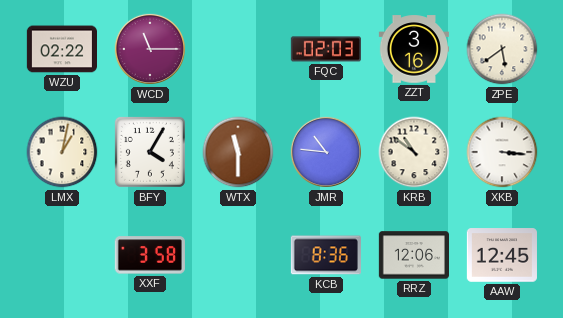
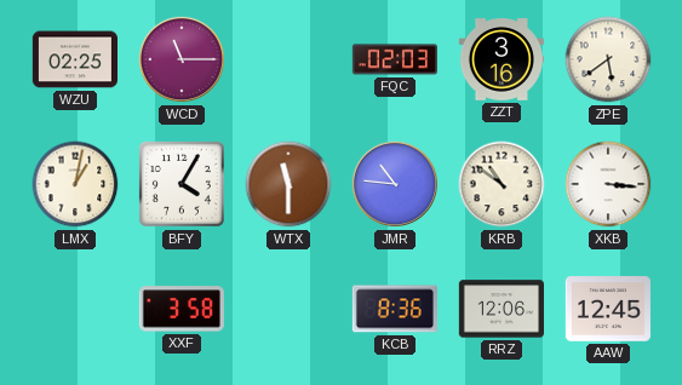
WZU: 02:22 -> 02:25
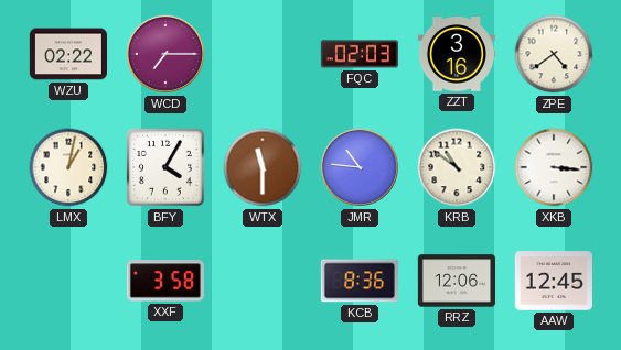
WZU: 02:25 -> 02:22
WCD: 11:15 -> 7:15
ZPE: 5:39 -> 4:39
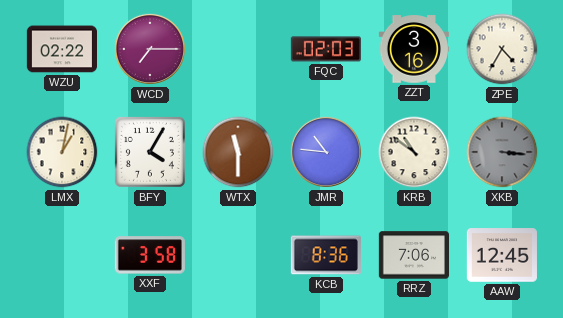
ZPE: 4:39 -> 4:35
XKB dial: white -> grey
RRZ: 12:06 -> 7:06
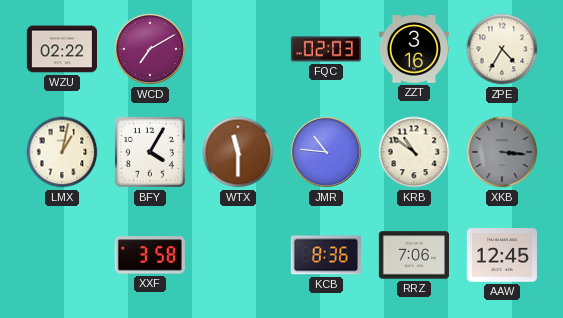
WCD: 7:15 -> 7:10
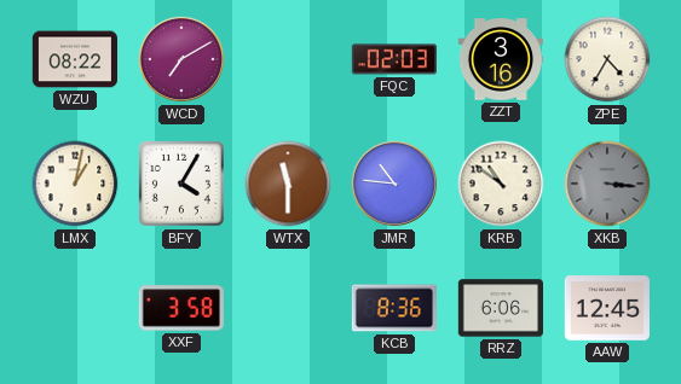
WZU: 02:22 -> 08:22
RRZ: 7:06 -> 6:06
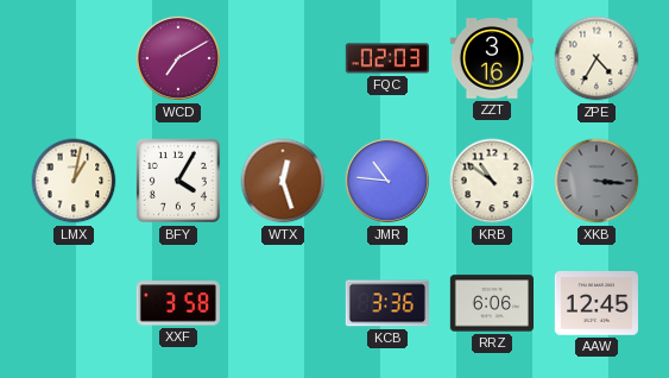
WZU: 08:22 -> none
WTX: 11:30 -> 12:27
KCB: 8:36 -> 3:36
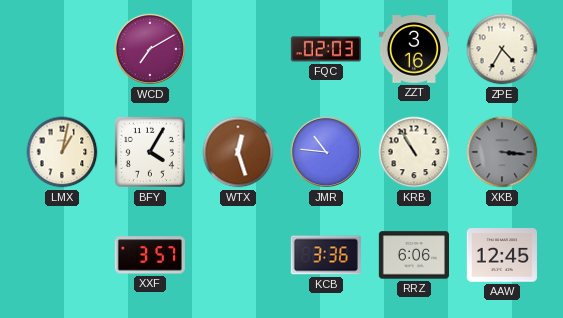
KRB: 10:51 -> 10:55
XXF: 3:58 -> 3:57
